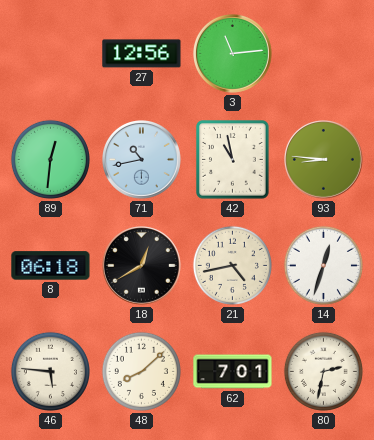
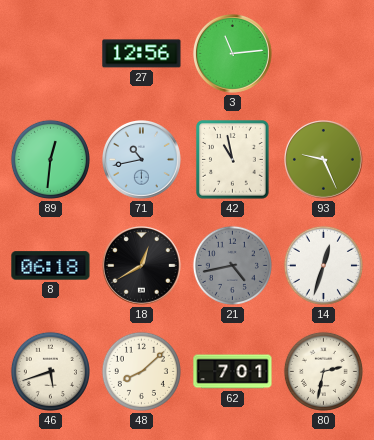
93: 8:46 -> 9:26
21 dial: cream -> grey
46: 5:46 -> 5:42
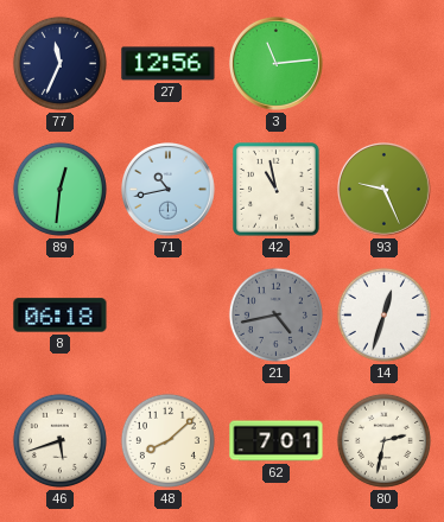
77: none -> 11:34
18: 12:40 -> none
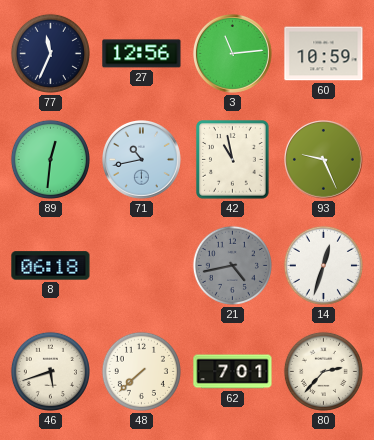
60: none -> 10:59
48: 8:08 -> 7:38
80: 2:32 -> 2:37
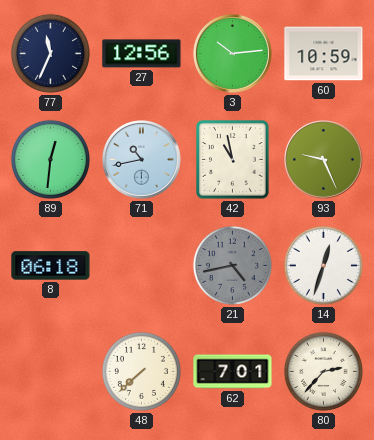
3: 11:14 -> 10:14
46: 5:42 -> none
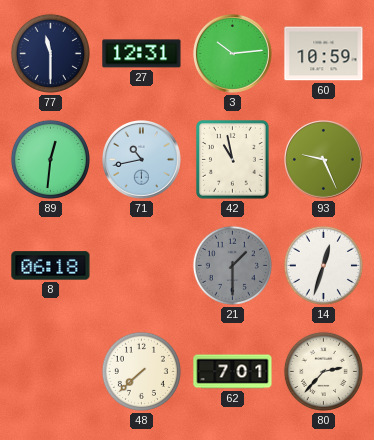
77: 11:34 -> 11:30
27: 12:56 -> 12:31
21: 4:43 -> 1:30
